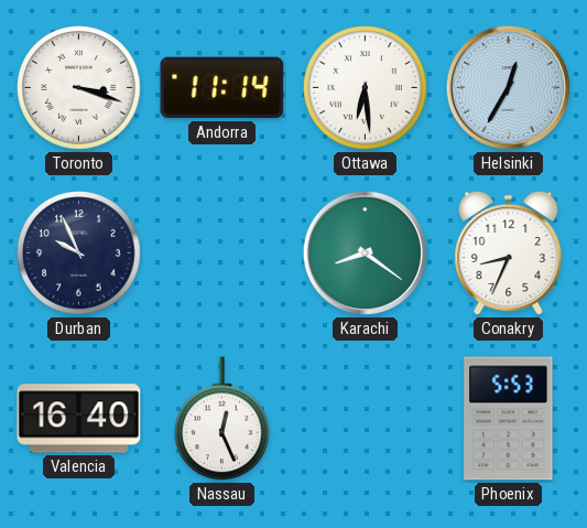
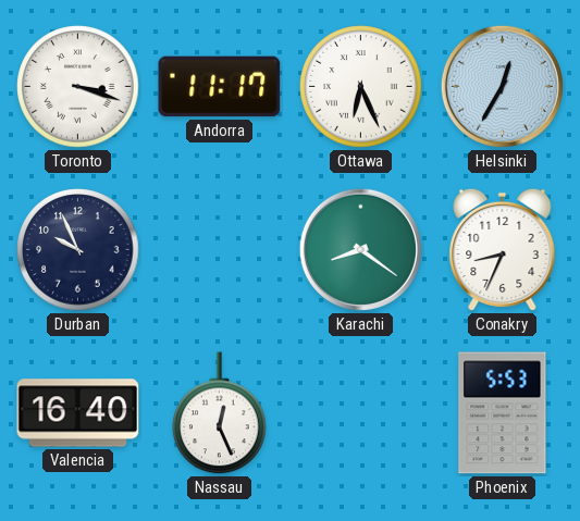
Andorra: 11:14 -> 11:17
Ottawa: 6:29 -> 6:26
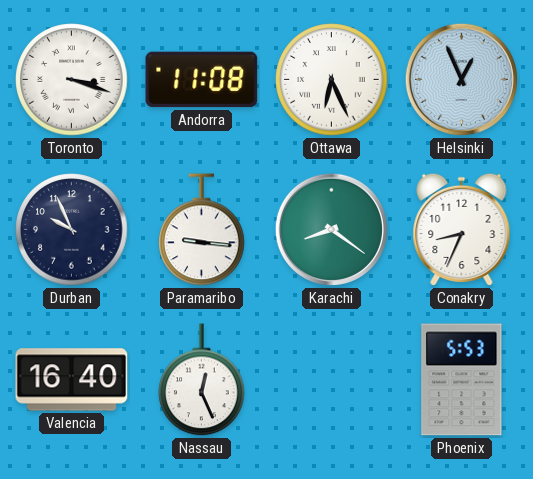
Andorra: 11:17 -> 11:08
Helsinki: 12:35 -> 12:56
Paramaribo: none -> 9:16
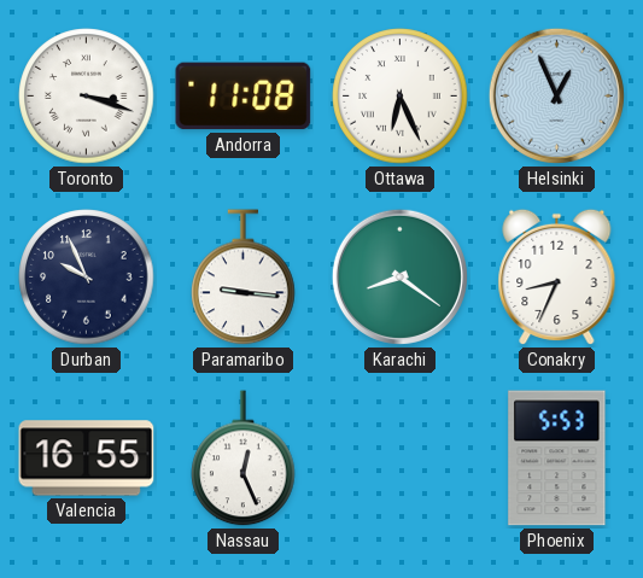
Valencia: 16:40 -> 16:55
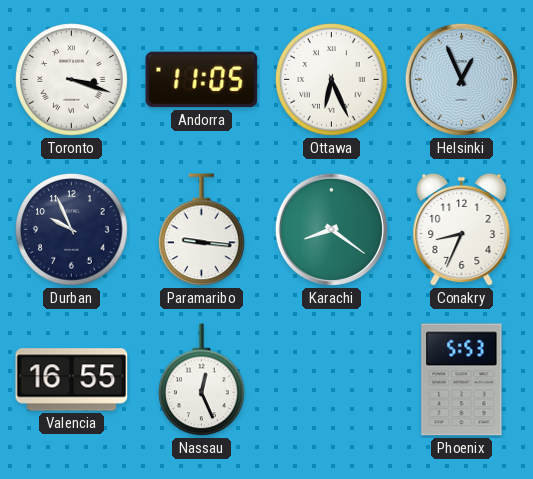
Andorra: 11:08 -> 11:05
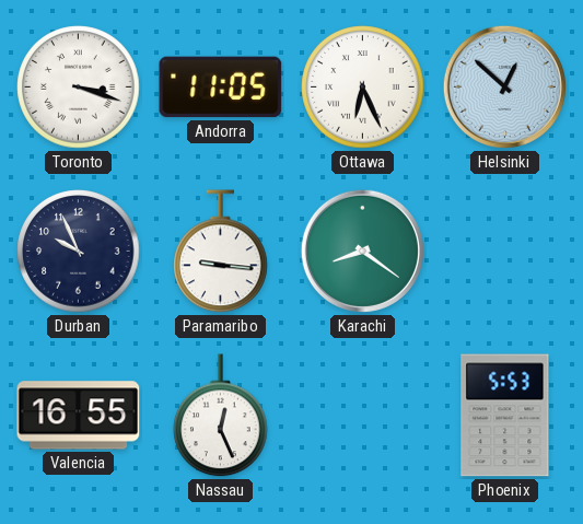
Helsinki: 12:56 -> 12:52
Conakry: 8:34 -> none
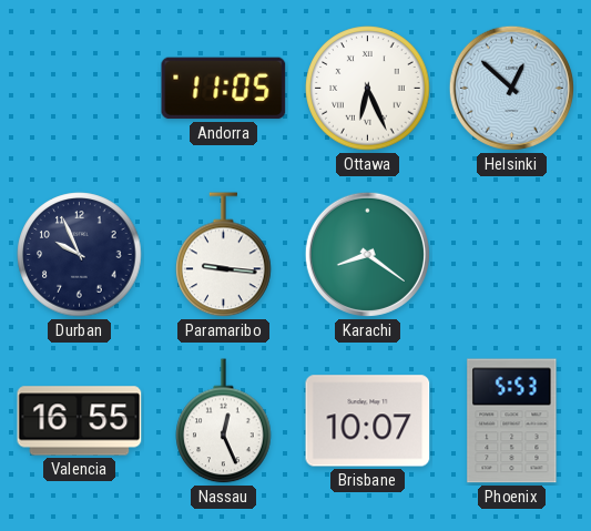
Toronto: 3:18 -> none
Brisbane: none -> 10:07
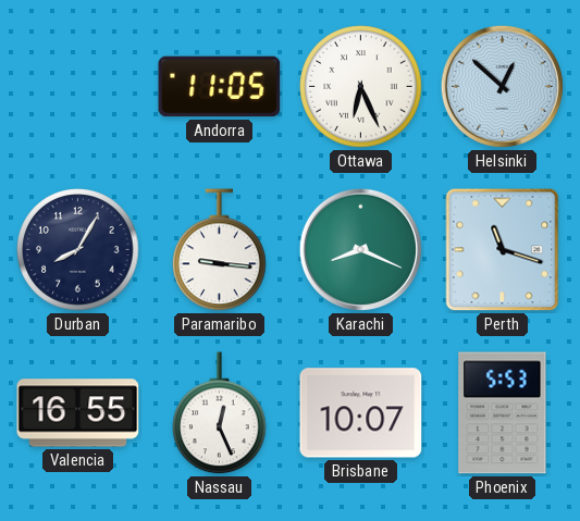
Durban: 9:56 -> 8:05
Karachi: 8:21 -> 8:19
Perth: none -> 11:18
